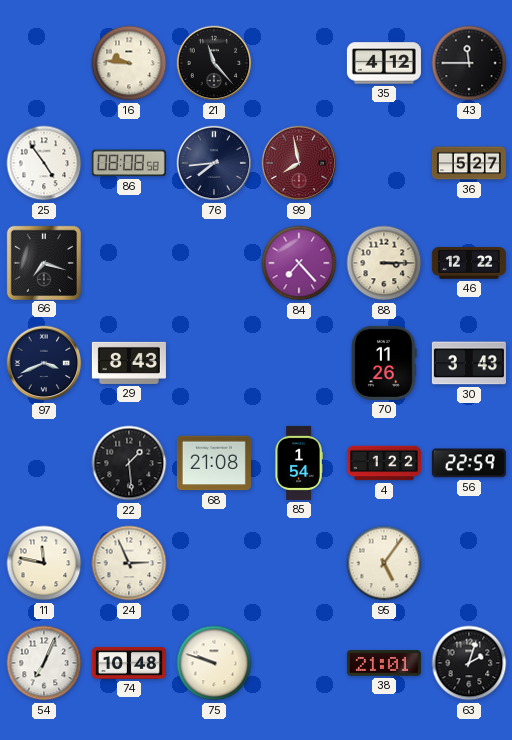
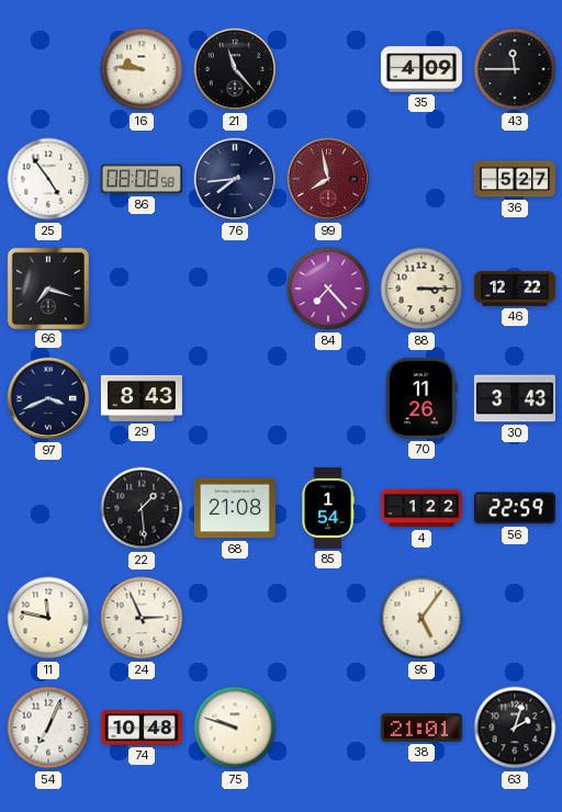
35: 4:12 -> 4:09
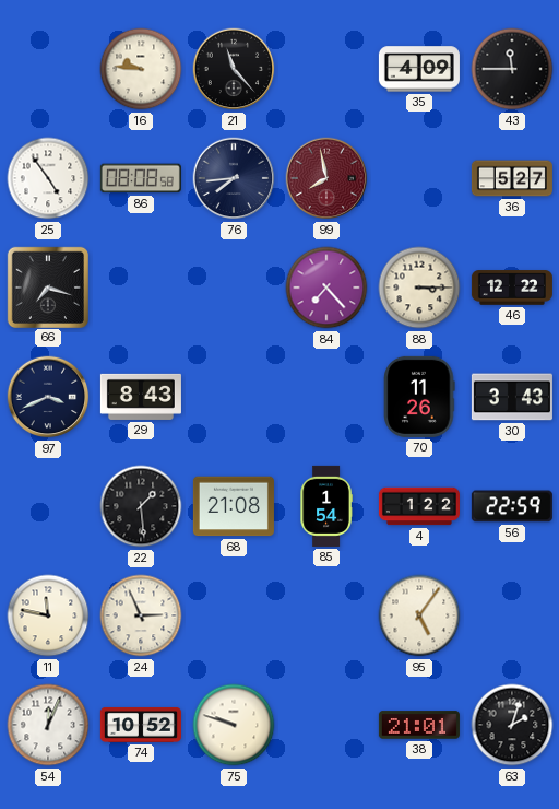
54: 7:04 -> 12:04
74: 10:48 -> 10:52
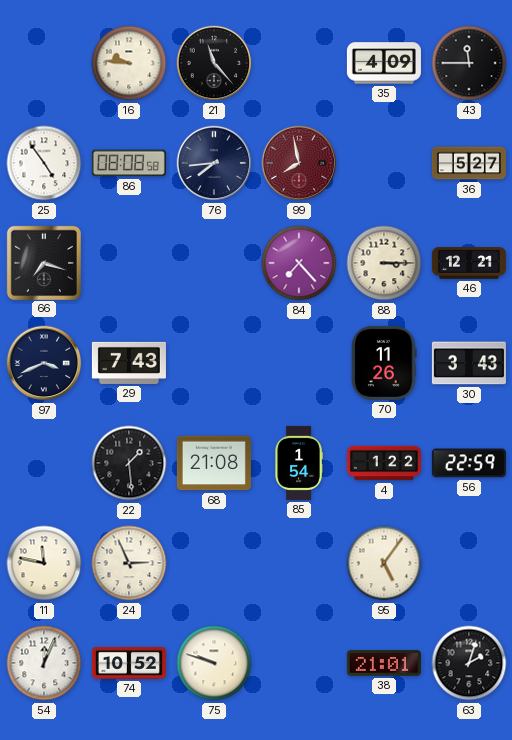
46: 12:22 -> 12:21
29: 8:43 -> 7:43
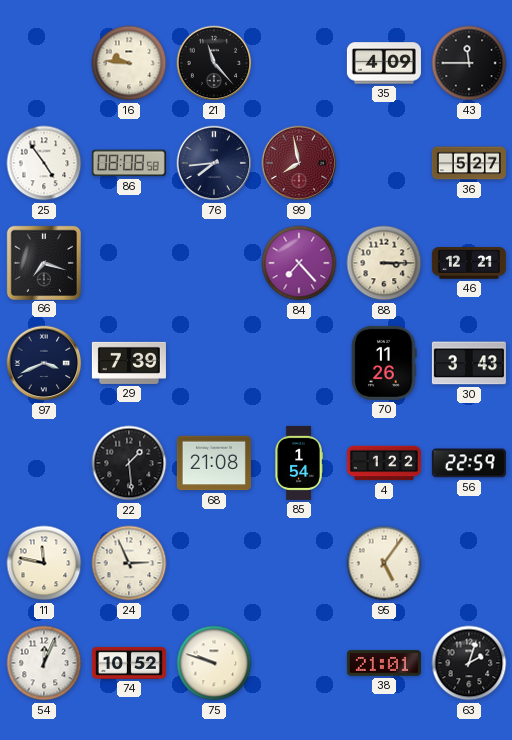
29: 7:43 -> 7:39
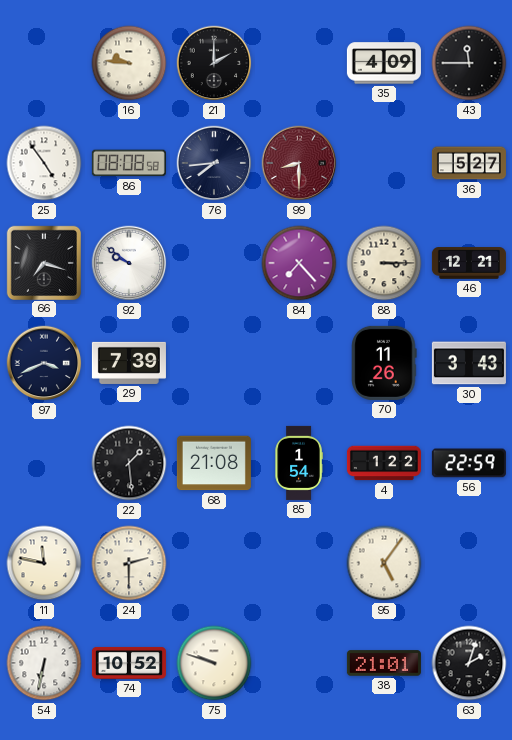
21: 11:23 -> 2:00
99: 7:58 -> 8:30
92: none -> 9:51
24: 2:56 -> 2:30
54: 12:04 -> 6:32
